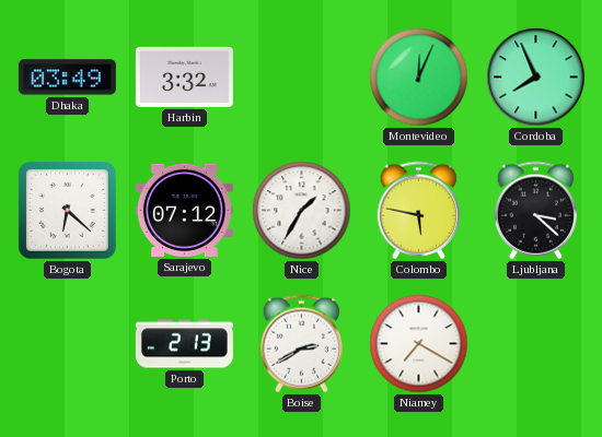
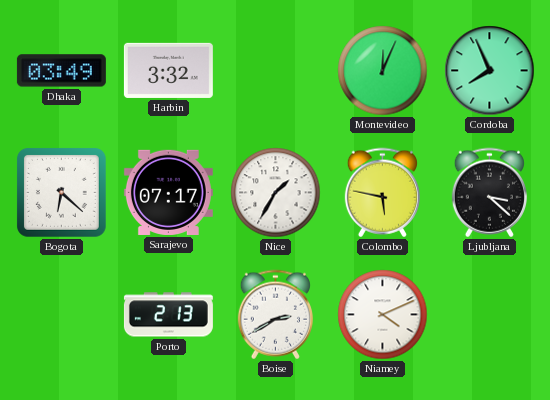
Sarajevo: 07:12 -> 07:17
Niamey: 7:20 -> 4:11
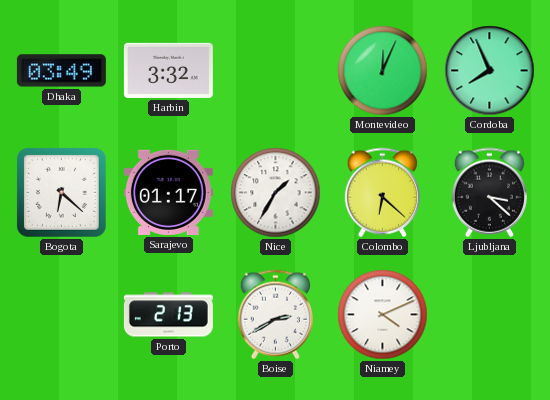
Sarajevo: 07:17 -> 01:17
Colombo: 5:47 -> 6:22
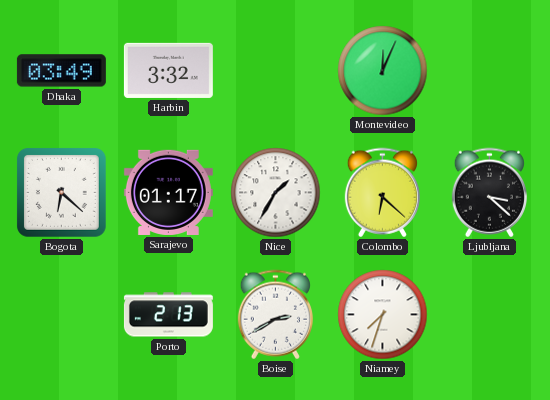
Cordoba: 7:56 -> none
Niamey: 4:11 -> 7:33
